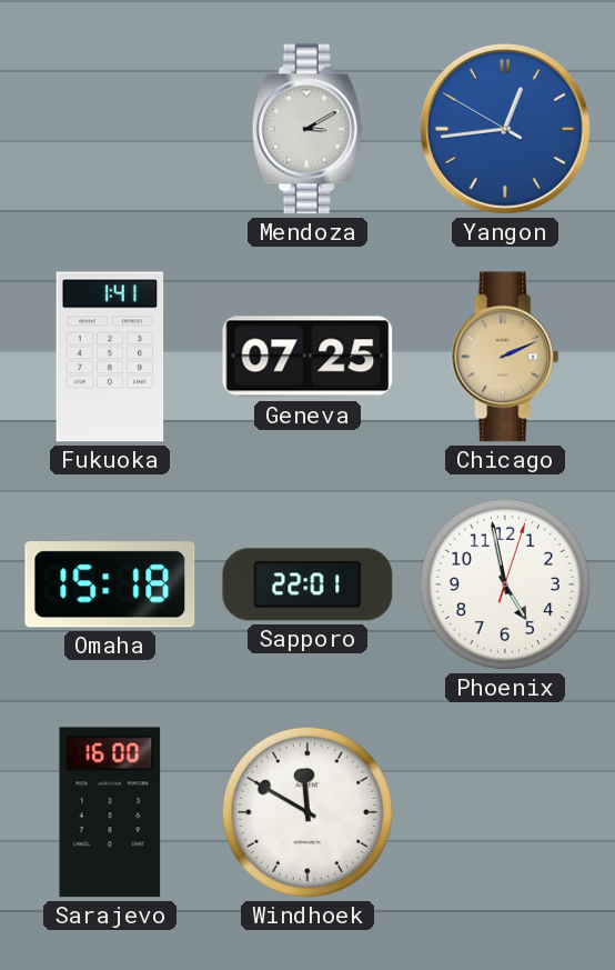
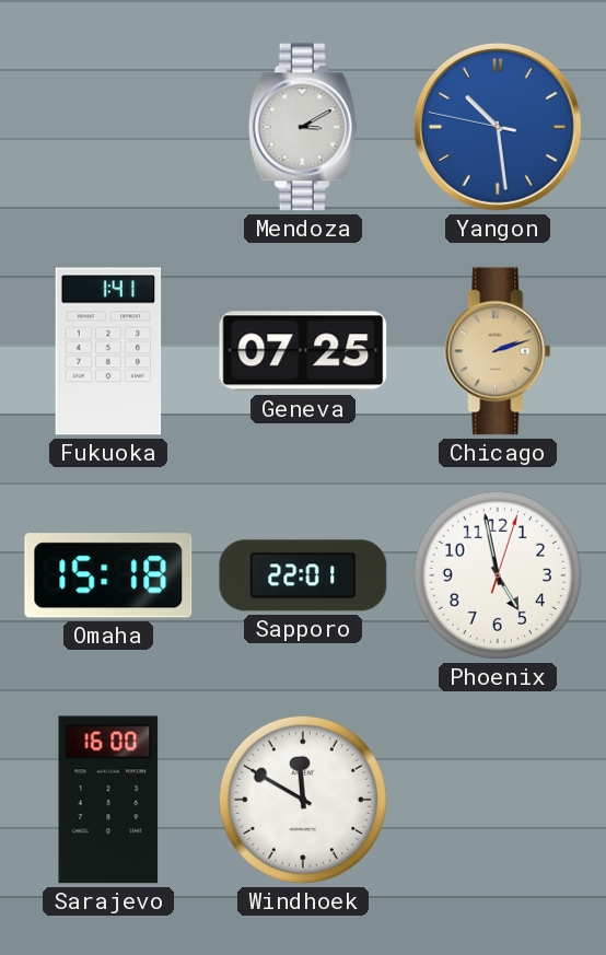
Yangon: 12:43 -> 10:28
Chicago: 2:11 -> 2:12
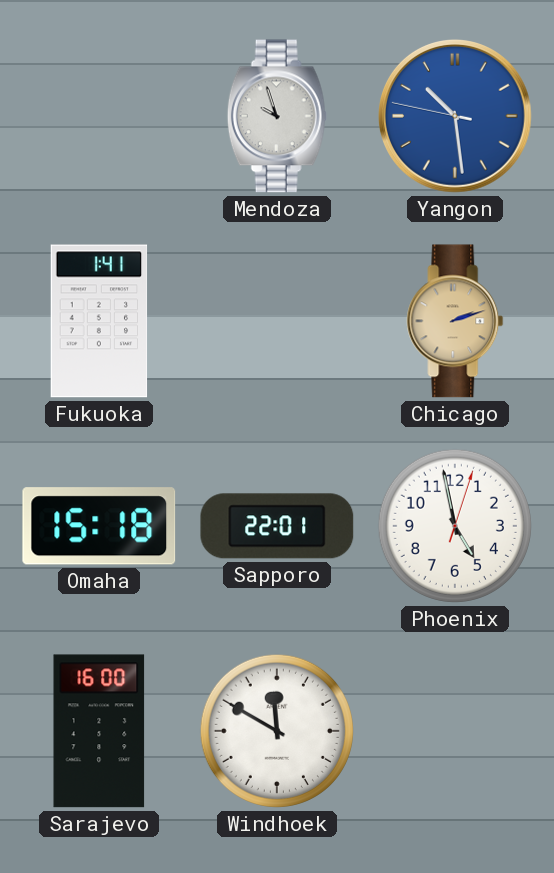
Mendoza: 3:10 -> 9:57
Geneva: 07:25 -> none
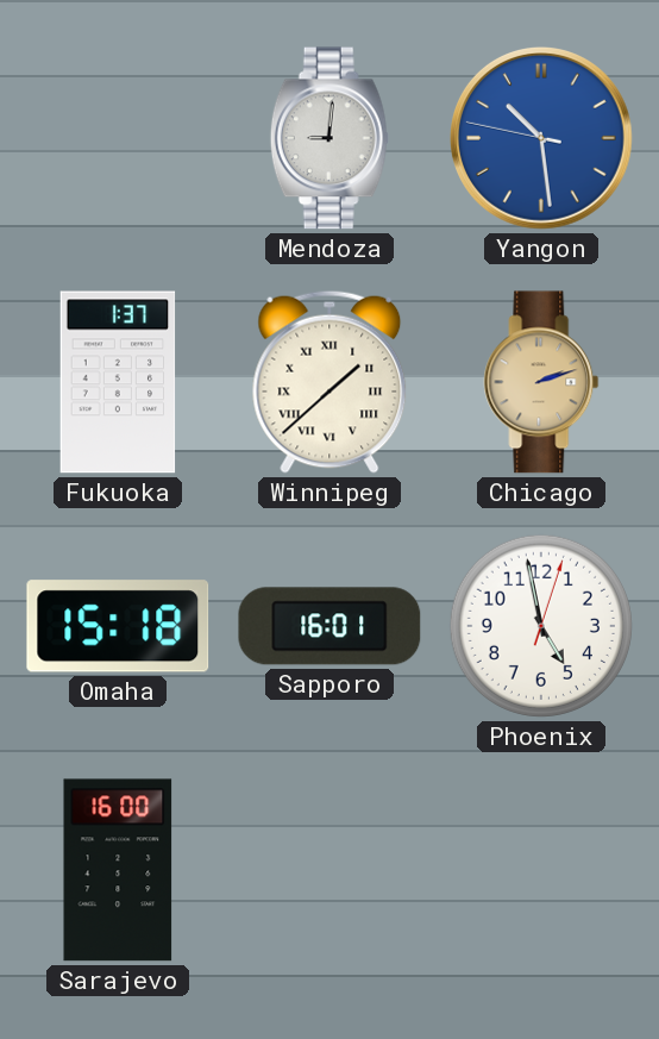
Mendoza: 9:57 -> 9:01
Fukuoka: 1:41 -> 1:37
Winnipeg: none -> 1:38
Sapporo: 22:01 -> 16:01
Windhoek: 11:50 -> none
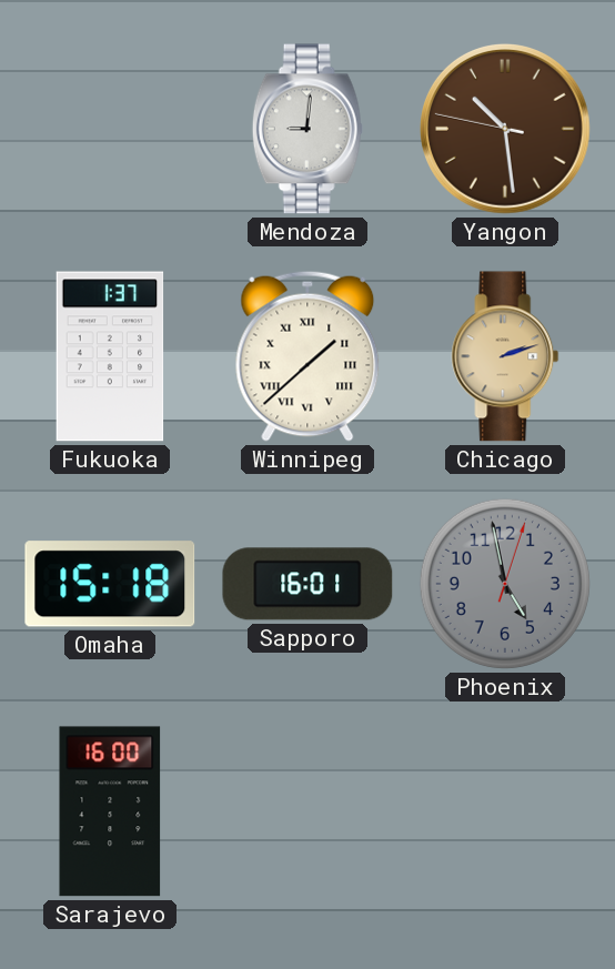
Yangon dial: blue -> brown
Phoenix dial: white -> grey
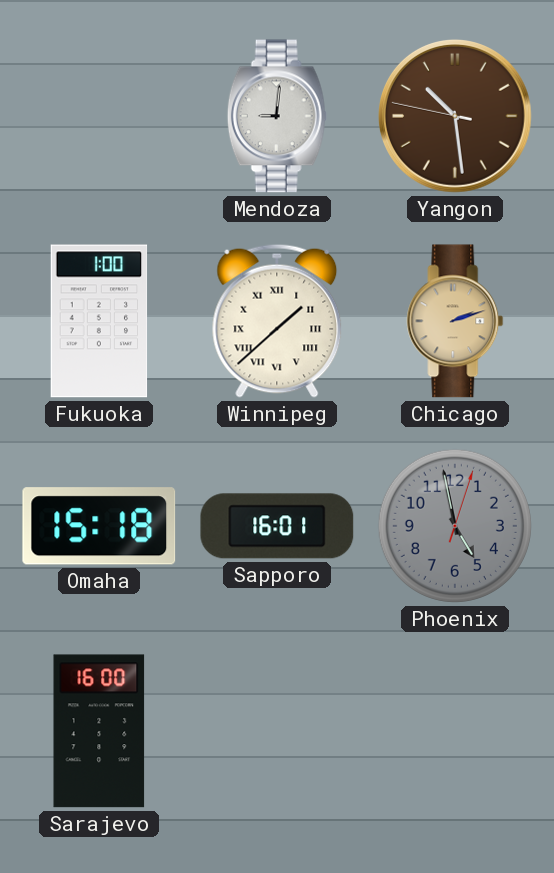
Fukuoka: 1:37 -> 1:00
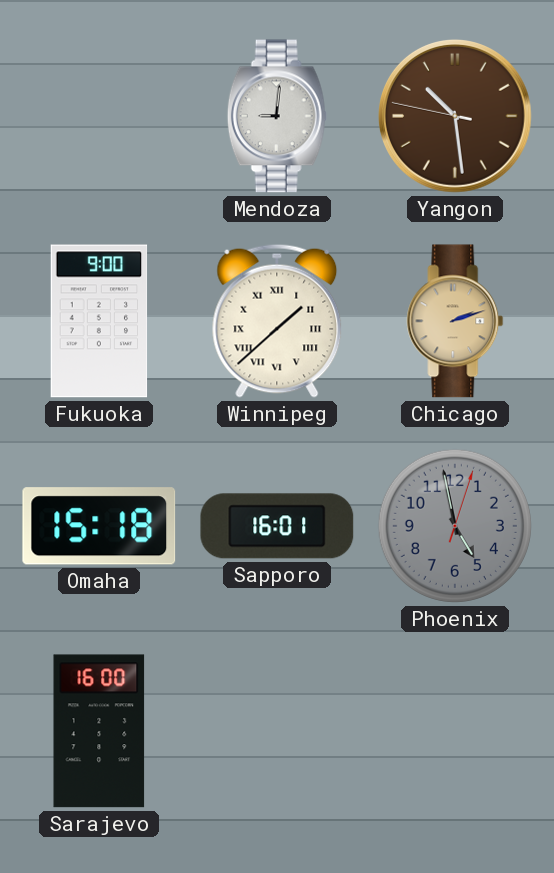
Fukuoka: 1:00 -> 9:00
